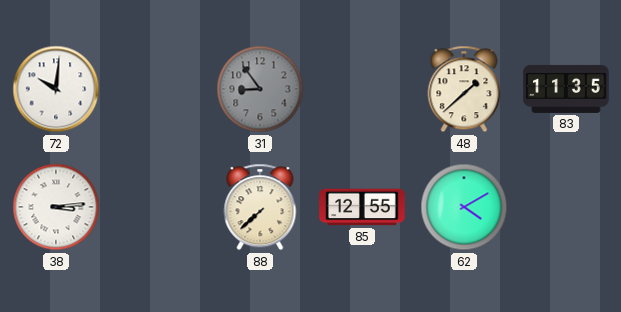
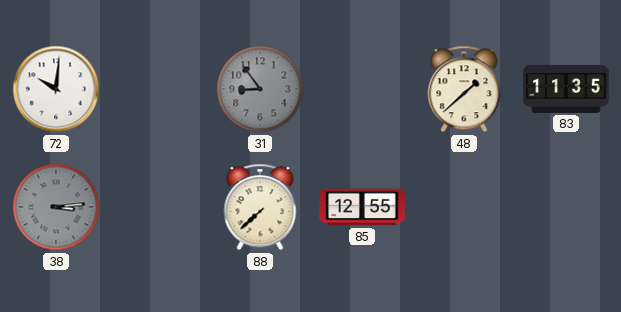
38 dial: white -> grey
62: 4:10 -> none
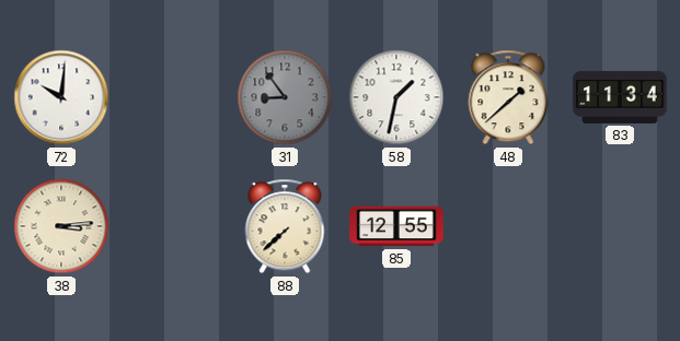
58: none -> 1:32
83: 11:35 -> 11:34
38 dial: grey -> cream
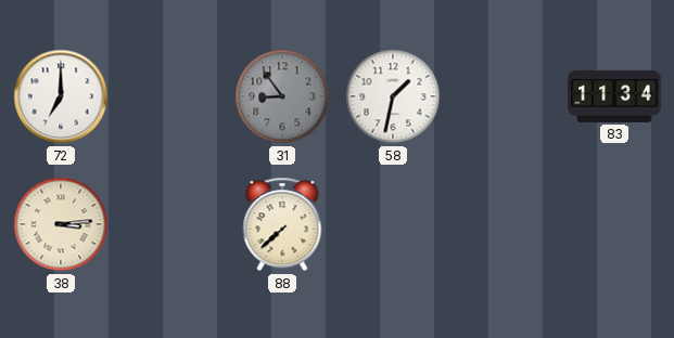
72: 10:01 -> 7:00
48: 1:38 -> none
85: 12:55 -> none
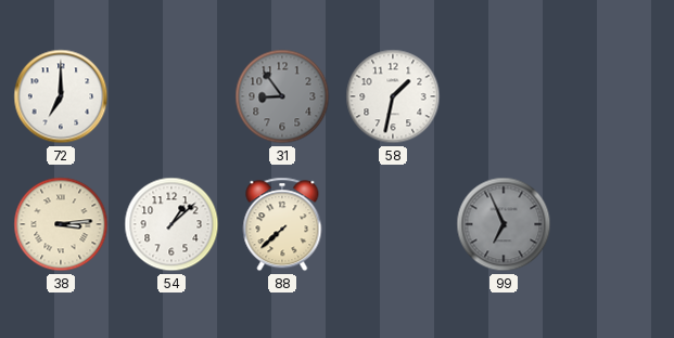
83: 11:34 -> none
54: none -> 1:08
99: none -> 6:56
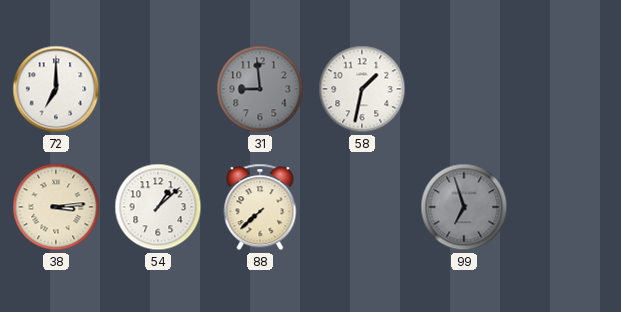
31: 8:54 -> 8:59
99: 6:56 -> 6:57
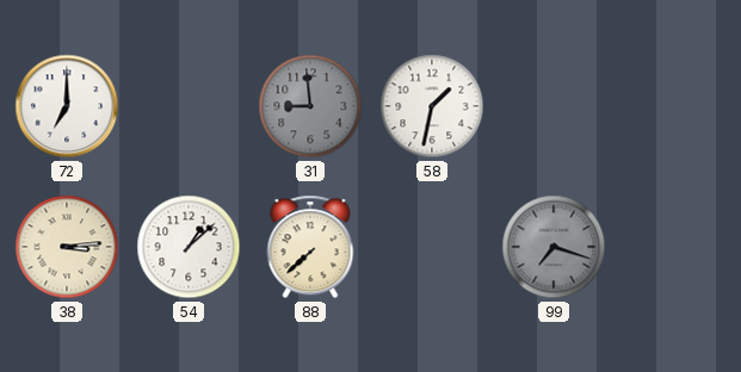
99: 6:57 -> 7:18
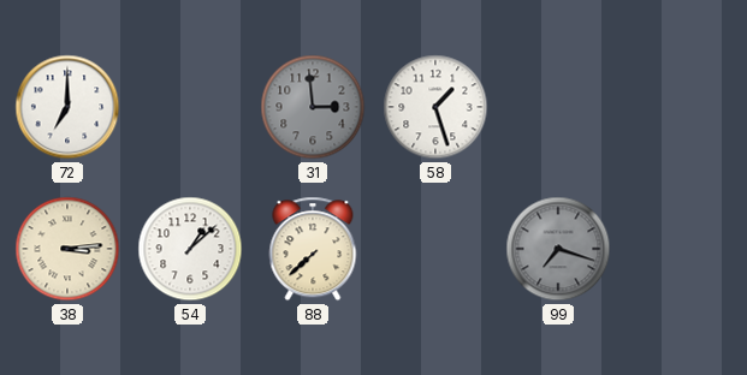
31: 8:59 -> 2:59
58: 1:32 -> 1:27
